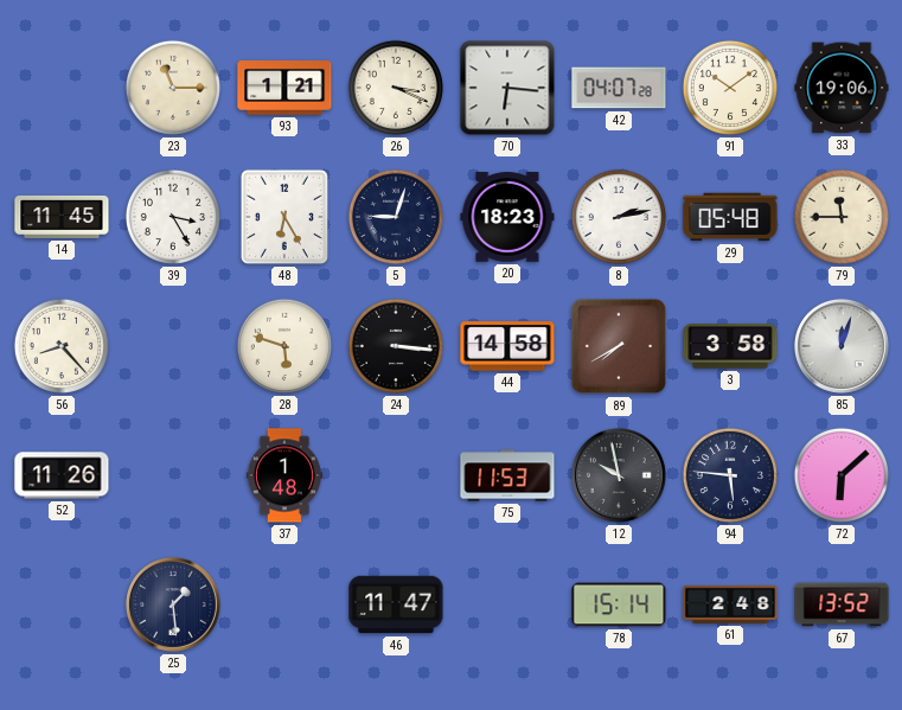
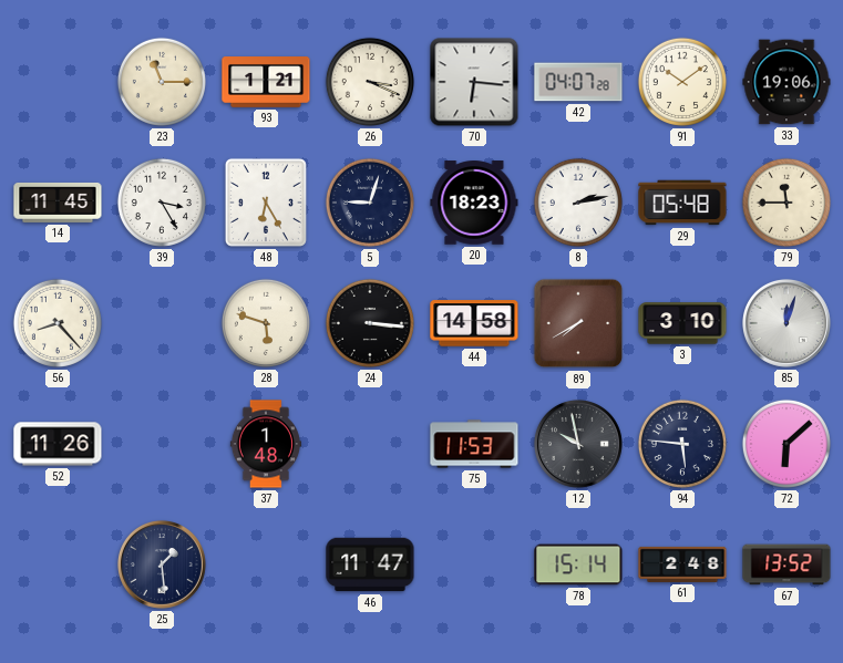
3: 3:58 -> 3:10
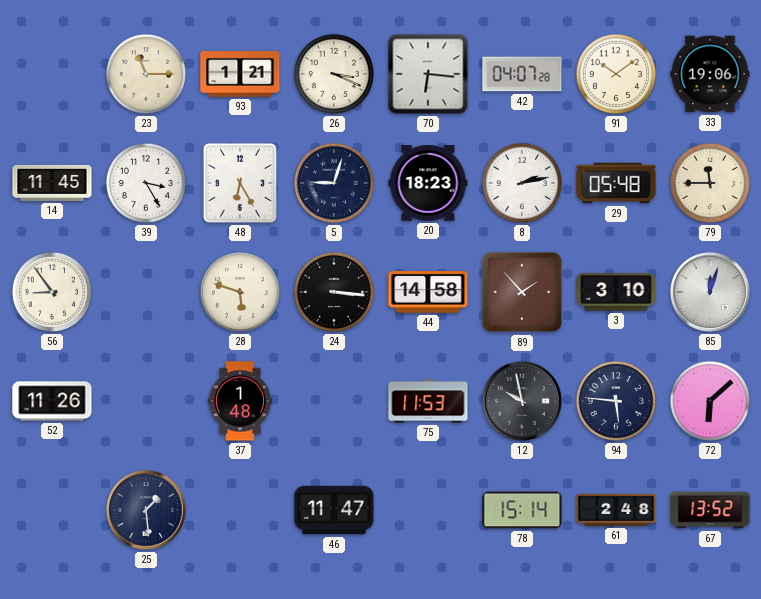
56: 8:23 -> 8:54
89: 7:40 -> 1:53
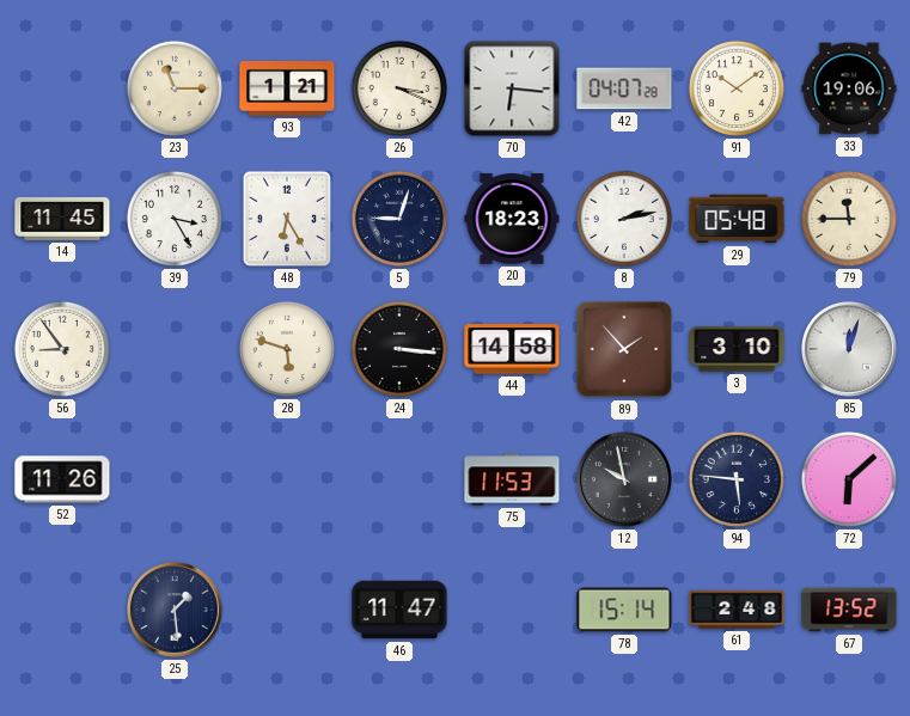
37: 1:48 -> none
